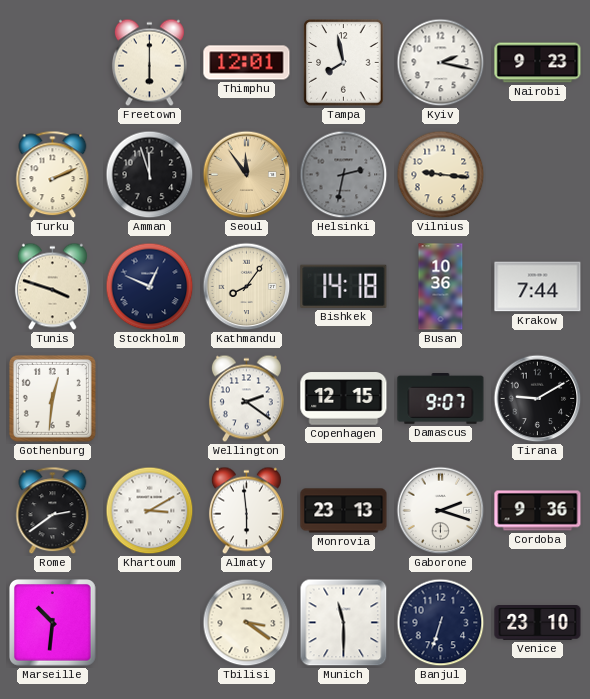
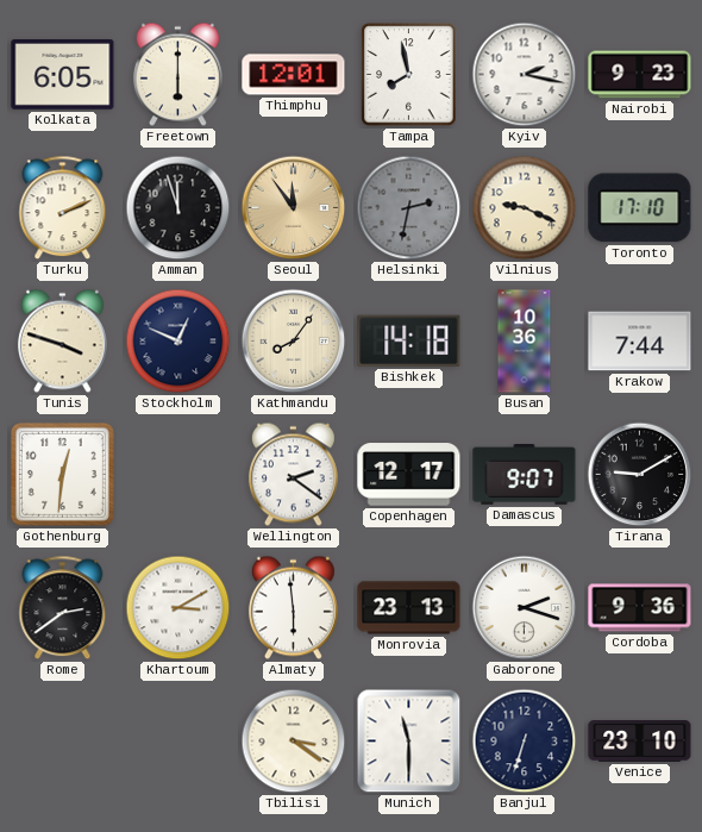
Kolkata: none -> 6:05
Vilnius: 9:16 -> 9:19
Toronto: none -> 17:10
Copenhagen: 12:15 -> 12:17
Marseille: 10:31 -> none
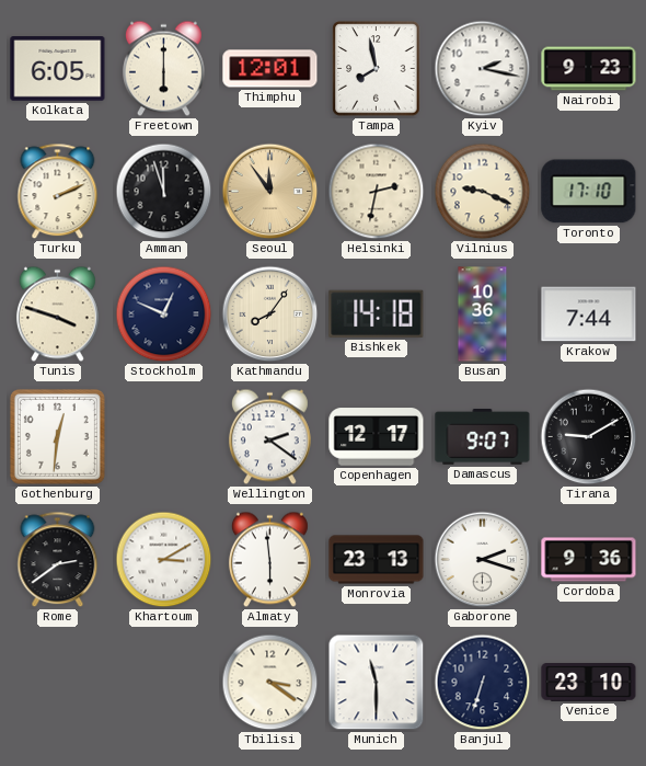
Helsinki dial: grey -> cream
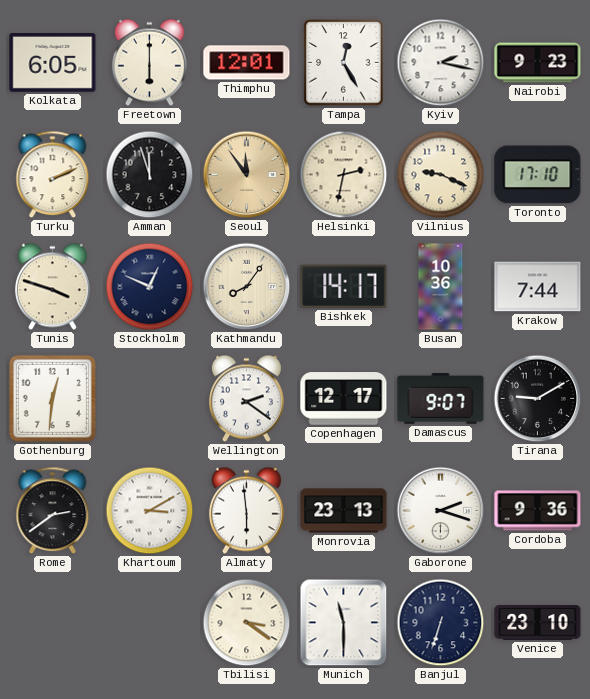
Tampa: 7:58 -> 12:25
Bishkek: 14:18 -> 14:17
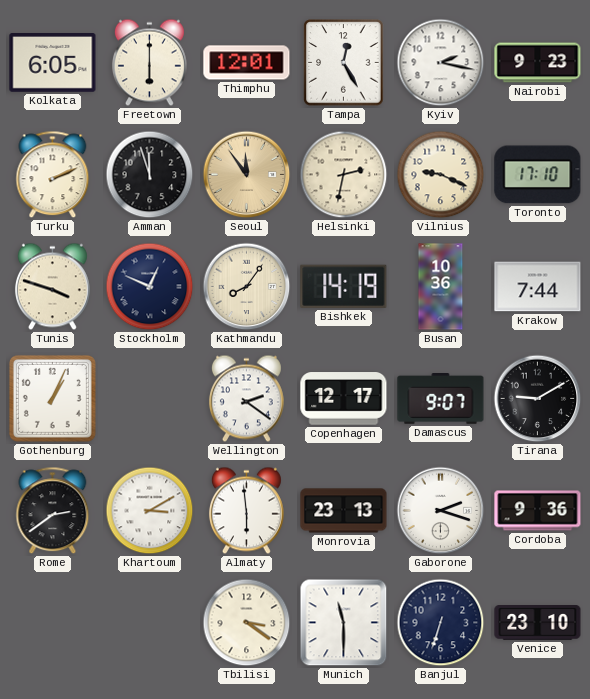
Bishkek: 14:17 -> 14:19
Gothenburg: 12:31 -> 1:04
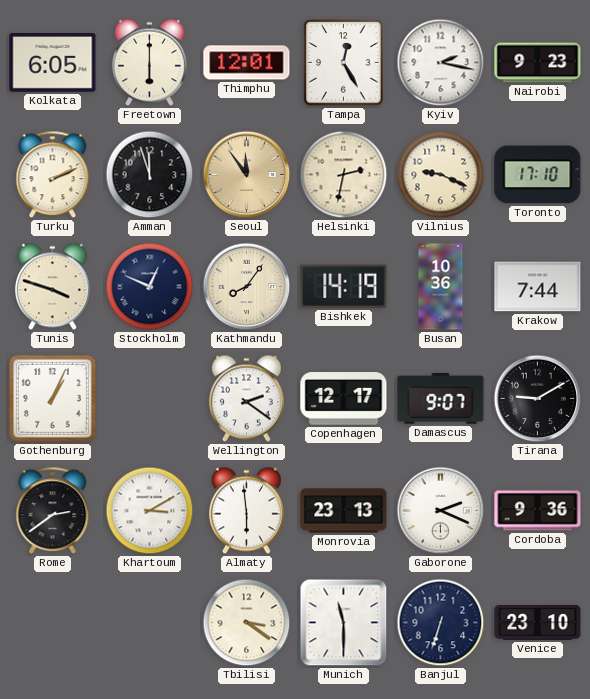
Gaborone: 2:18 -> 2:19
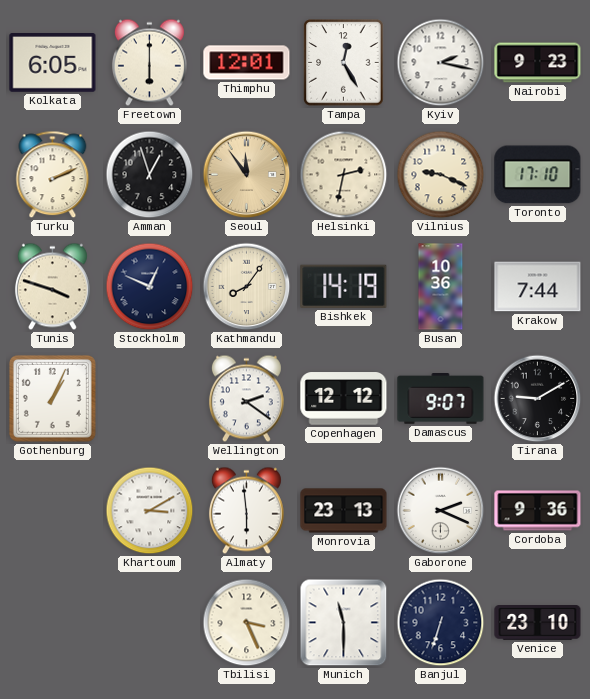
Amman: 11:57 -> 12:57
Copenhagen: 12:17 -> 12:12
Rome: 2:39 -> none
Tbilisi: 3:21 -> 3:26
